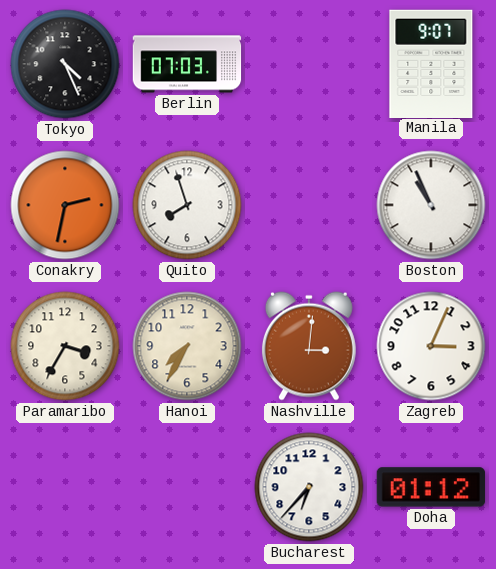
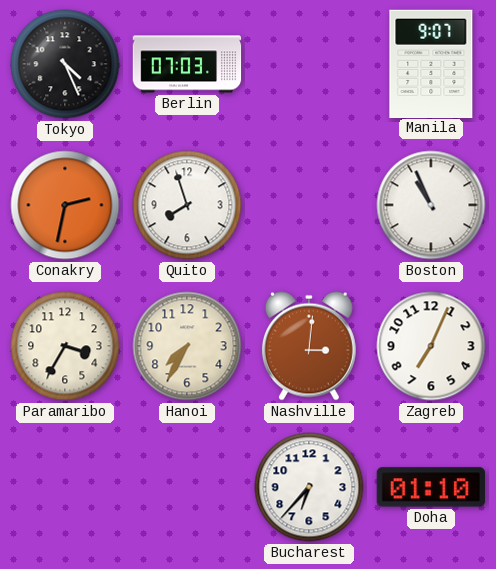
Zagreb: 3:04 -> 7:04
Doha: 01:12 -> 01:10
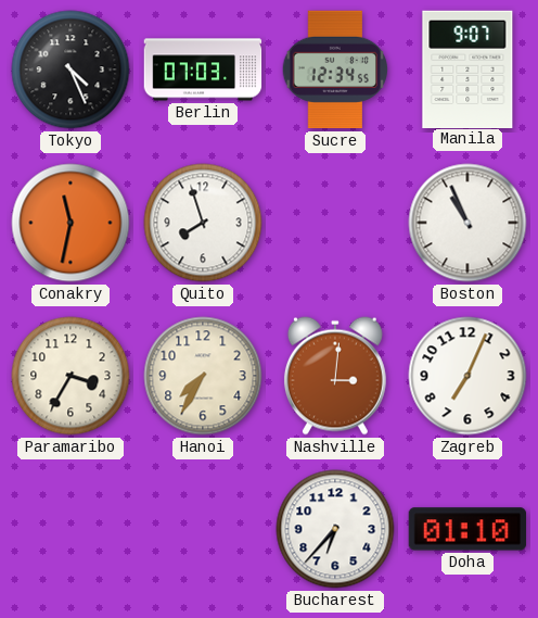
Sucre: none -> 12:34
Conakry: 2:32 -> 11:32
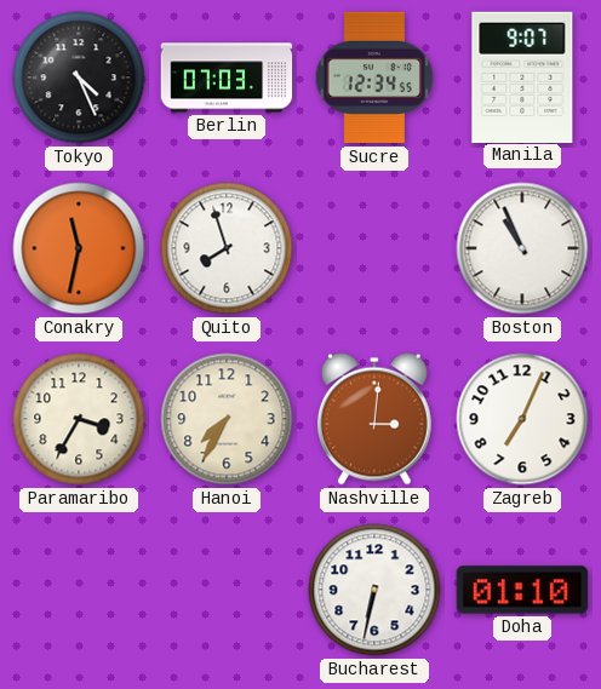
Bucharest: 6:37 -> 6:32
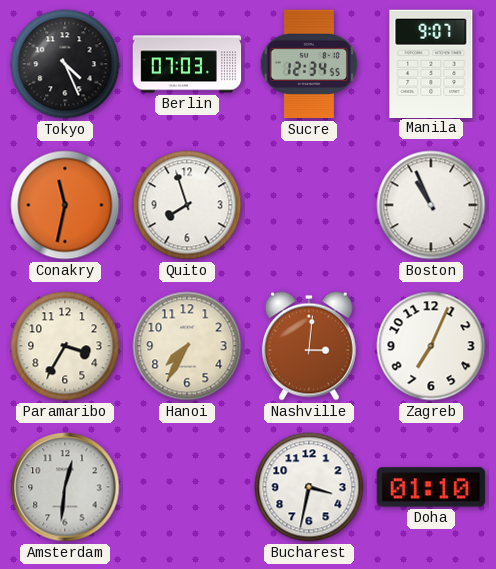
Amsterdam: none -> 12:31
Bucharest: 6:32 -> 3:32
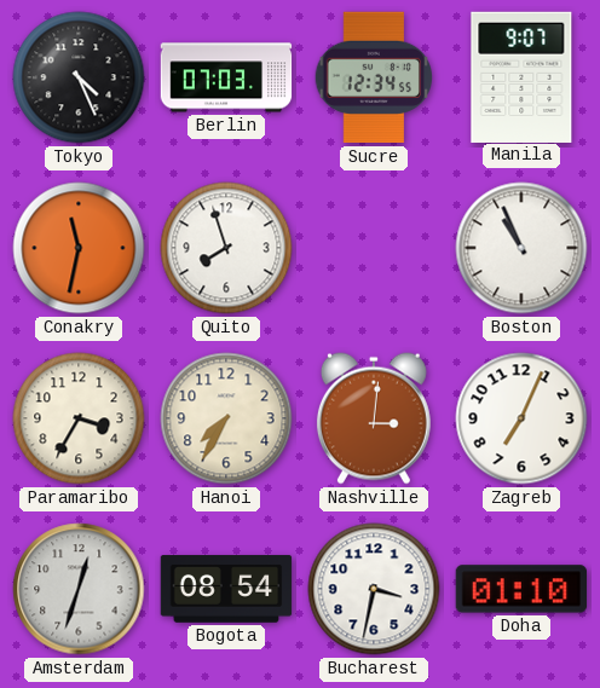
Amsterdam: 12:31 -> 12:33
Bogota: none -> 08:54
